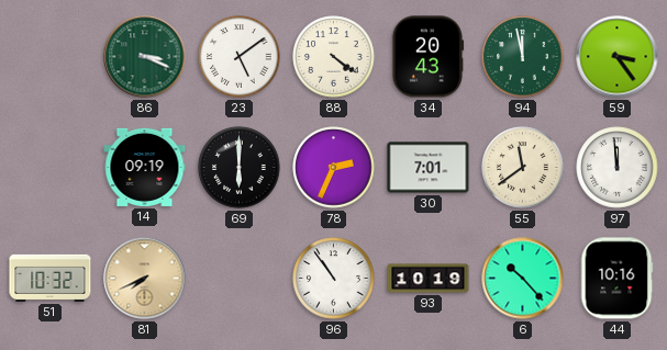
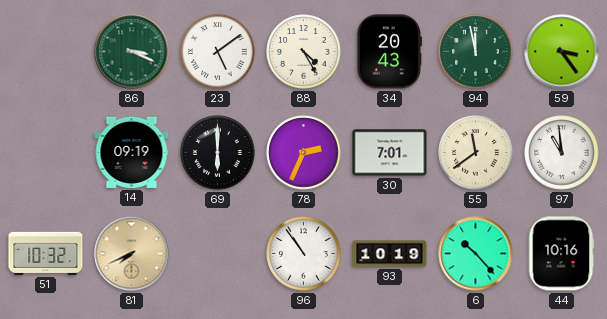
88: 4:21 -> 4:25
97: 11:59 -> 10:59
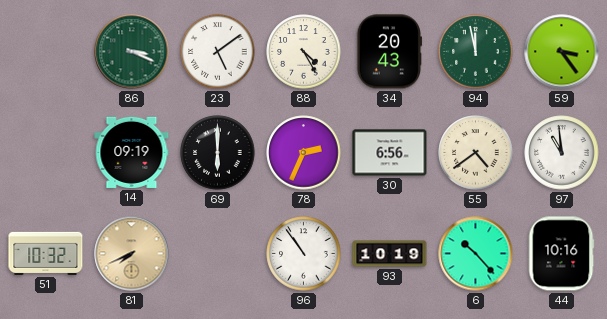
30: 7:01 -> 6:56
55: 11:39 -> 4:39
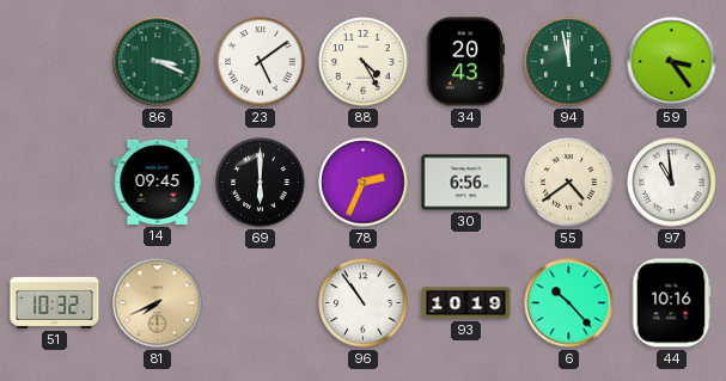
14: 09:19 -> 09:45
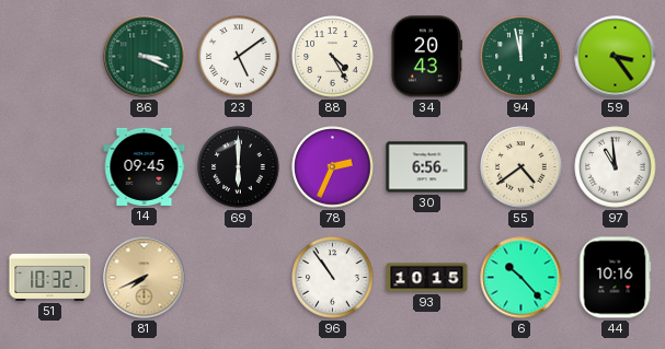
93: 10:19 -> 10:15
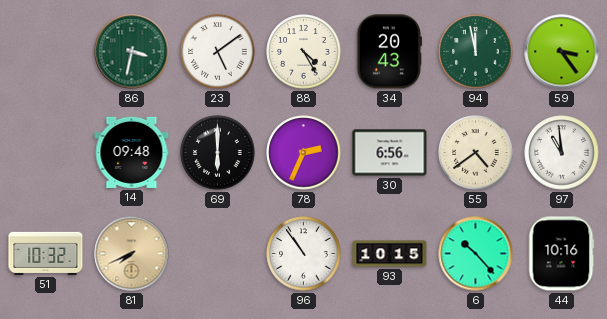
86: 3:19 -> 3:32
14: 09:45 -> 09:48
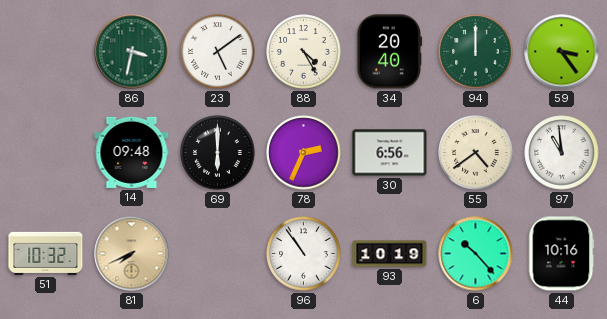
34: 20:43 -> 20:40
94: 11:58 -> 12:00
93: 10:15 -> 10:19
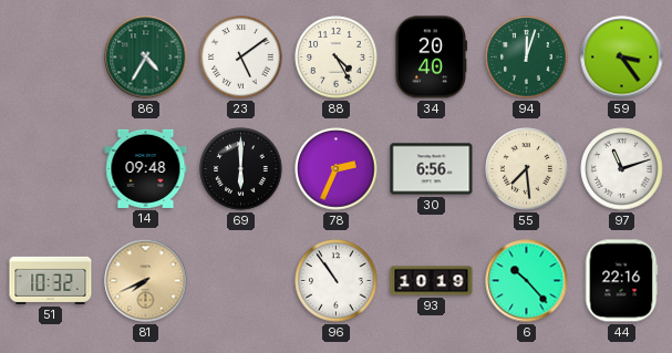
86: 3:32 -> 4:35
94: 12:00 -> 12:03
55: 4:39 -> 7:29
97: 10:59 -> 11:12
44: 10:16 -> 22:16
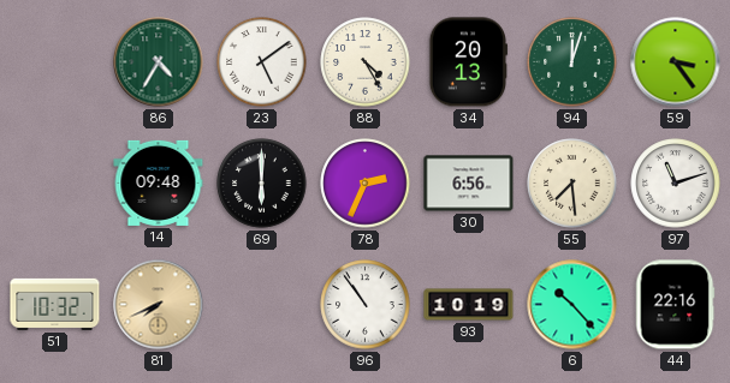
34: 20:40 -> 20:13
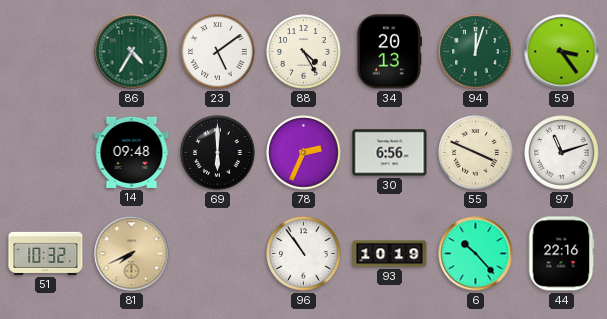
55: 7:29 -> 3:49
